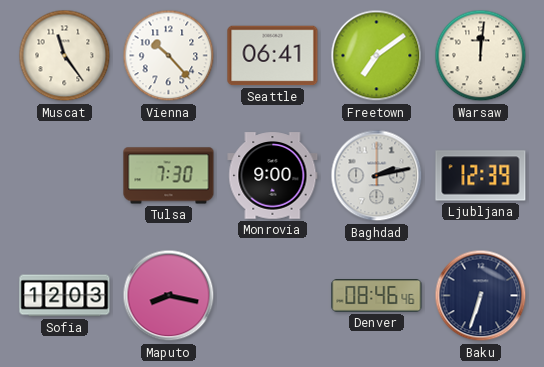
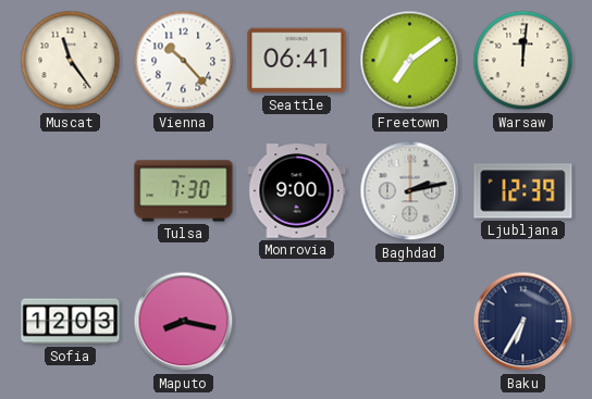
Denver: 08:46 -> none
Baku: 6:33 -> 6:35
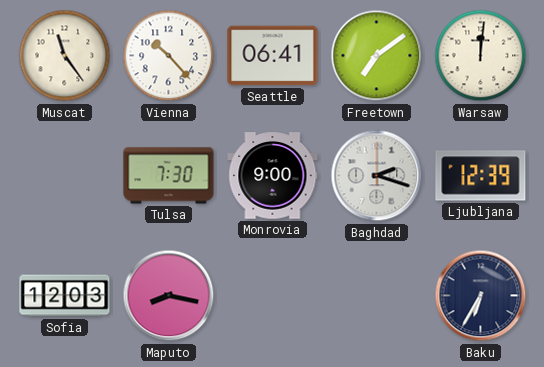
Baghdad: 2:13 -> 2:18
